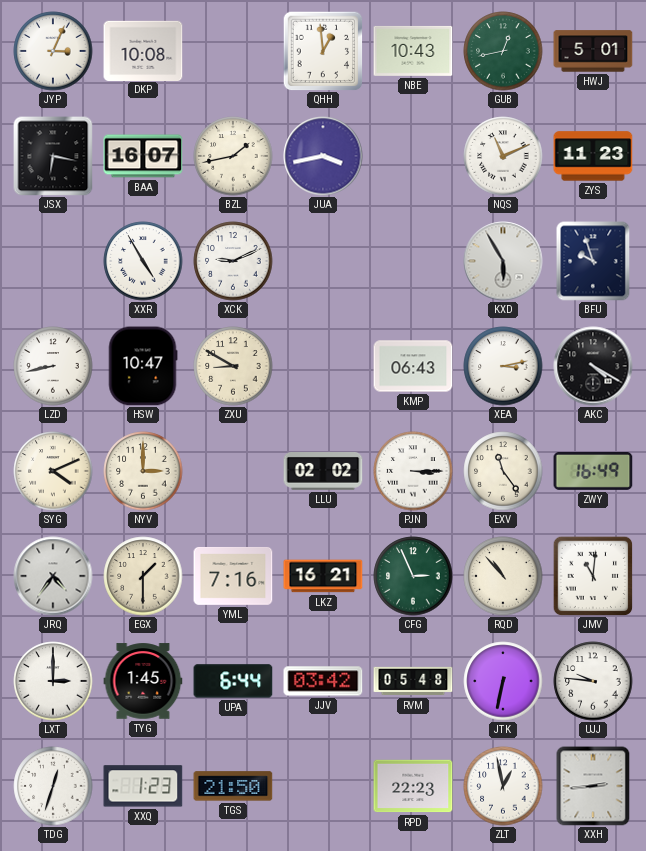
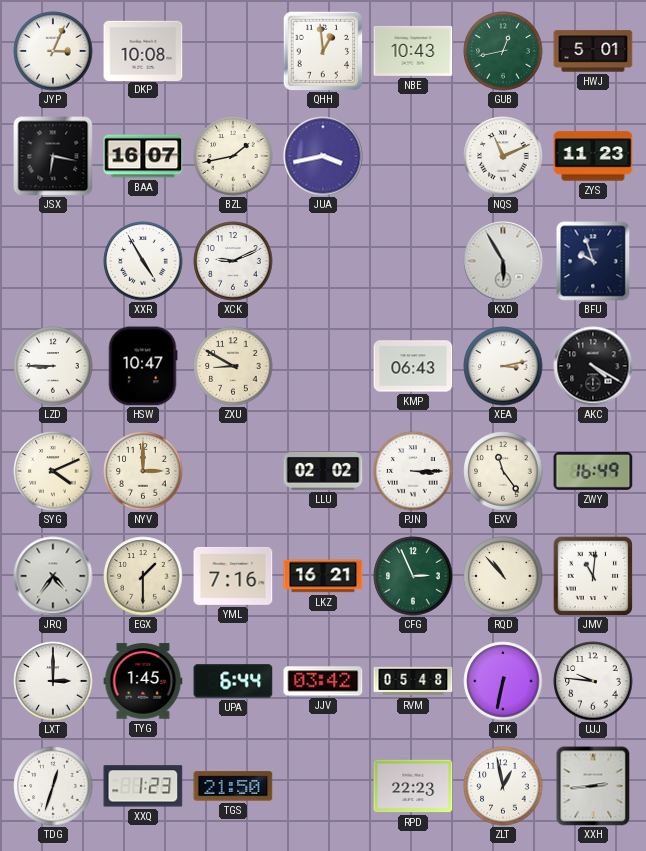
LZD: 8:43 -> 8:45
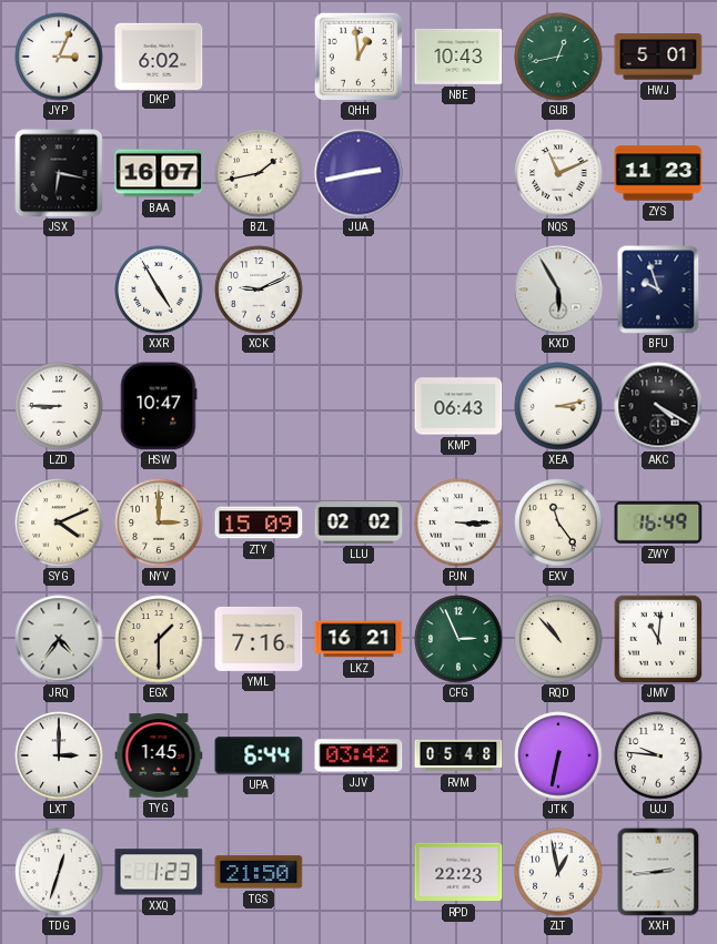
DKP: 10:08 -> 6:02
JUA: 3:43 -> 2:43
ZXU: 8:50 -> none
ZTY: none -> 15:09
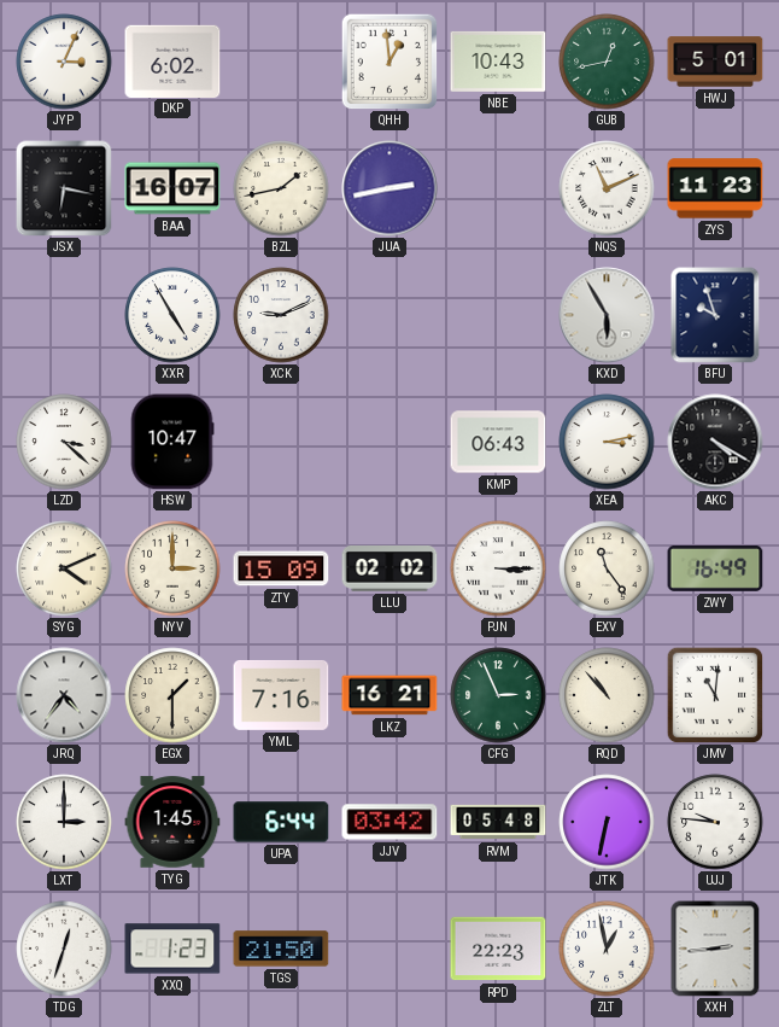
LZD: 8:45 -> 3:22
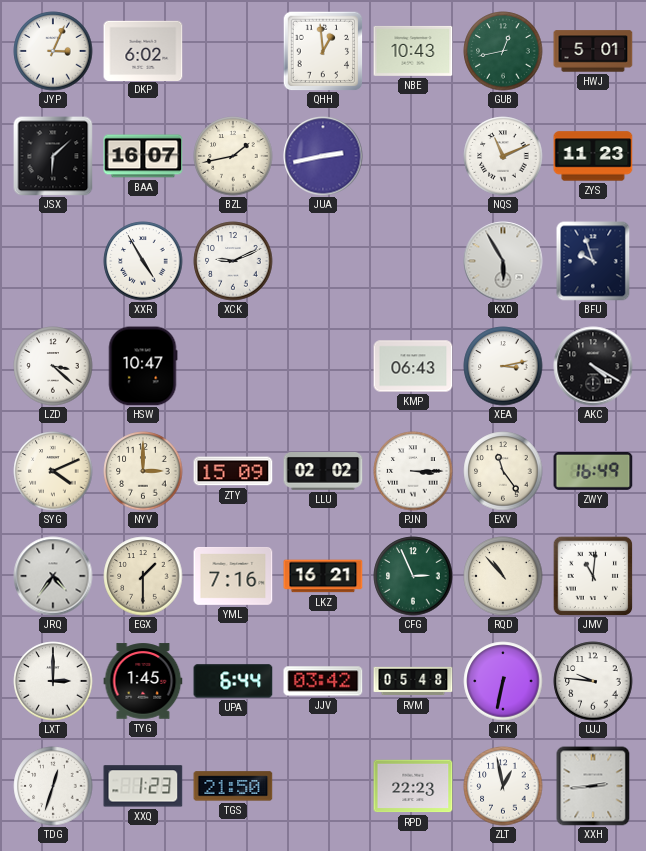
JSX: 6:17 -> 6:08
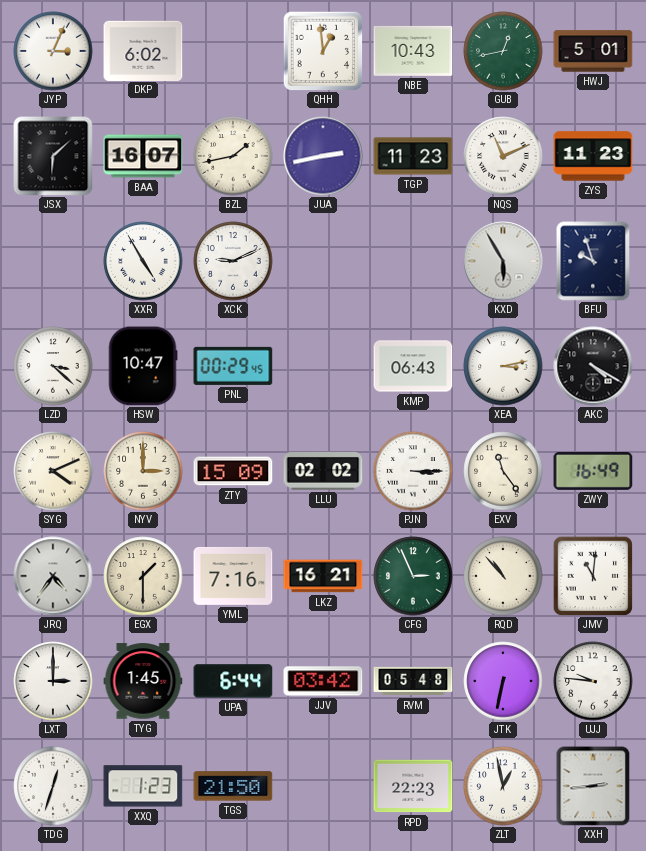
TGP: none -> 11:23
PNL: none -> 00:29
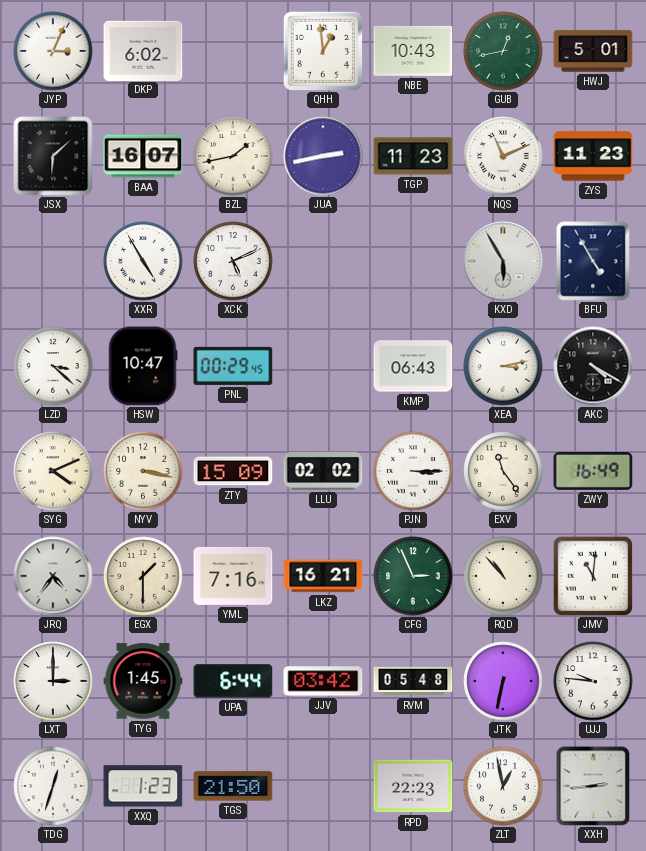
XCK: 9:11 -> 5:11
BFU: 9:57 -> 4:55
NYV: 3:00 -> 3:17
